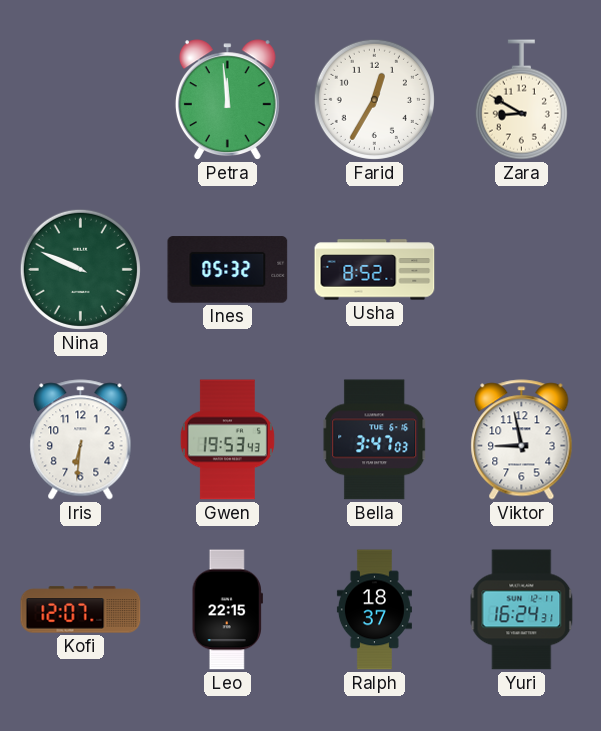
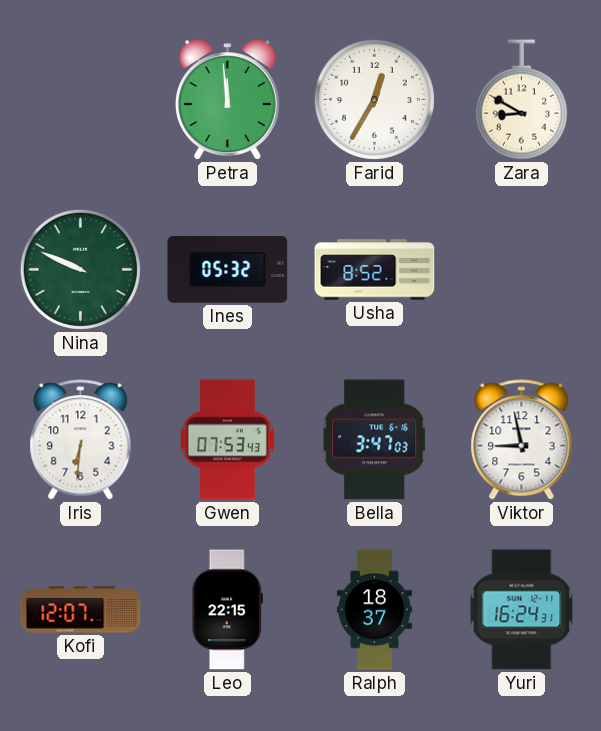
Gwen: 19:53 -> 07:53
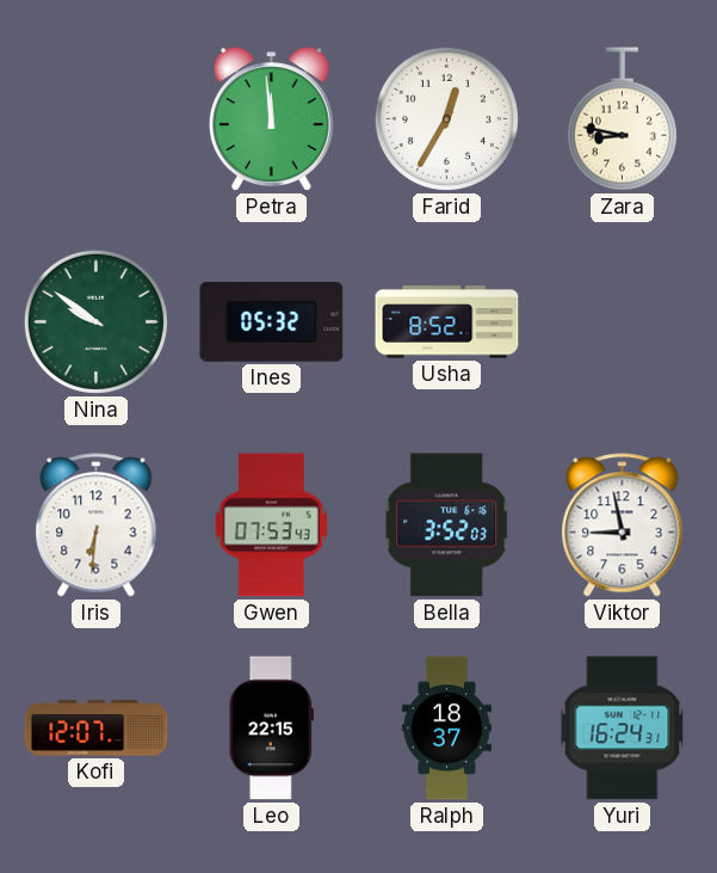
Zara: 8:50 -> 8:47
Nina: 9:49 -> 9:51
Bella: 3:47 -> 3:52
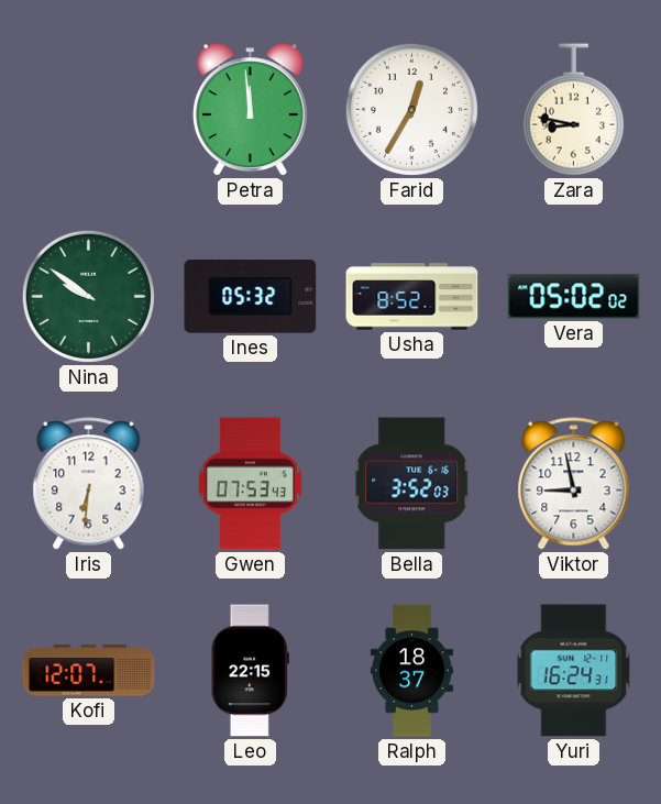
Vera: none -> 05:02
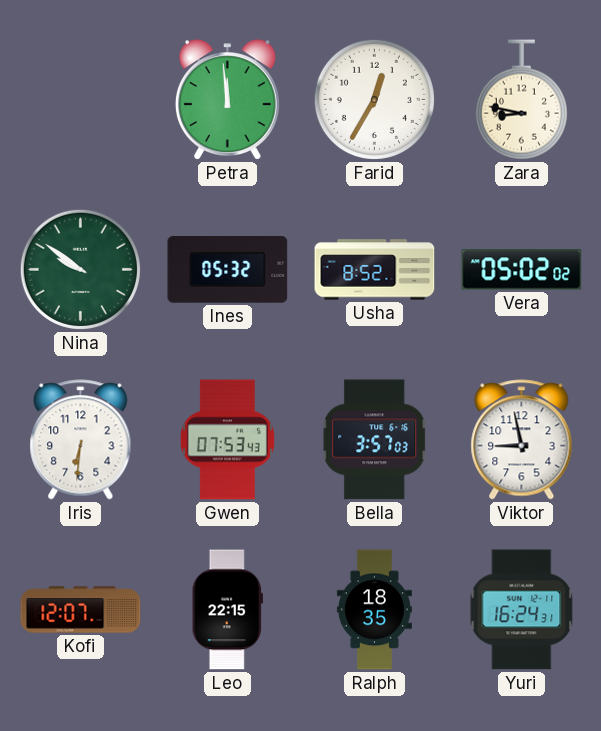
Bella: 3:52 -> 3:57
Ralph: 18:37 -> 18:35
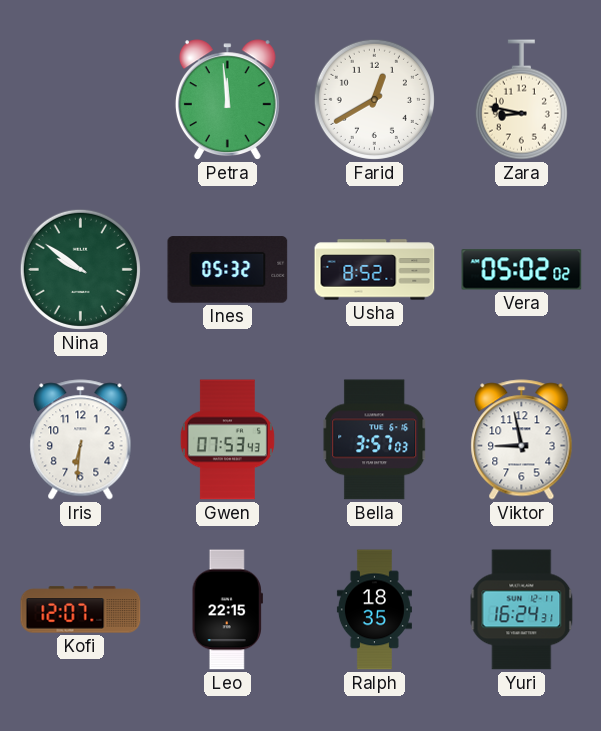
Farid: 12:35 -> 12:40
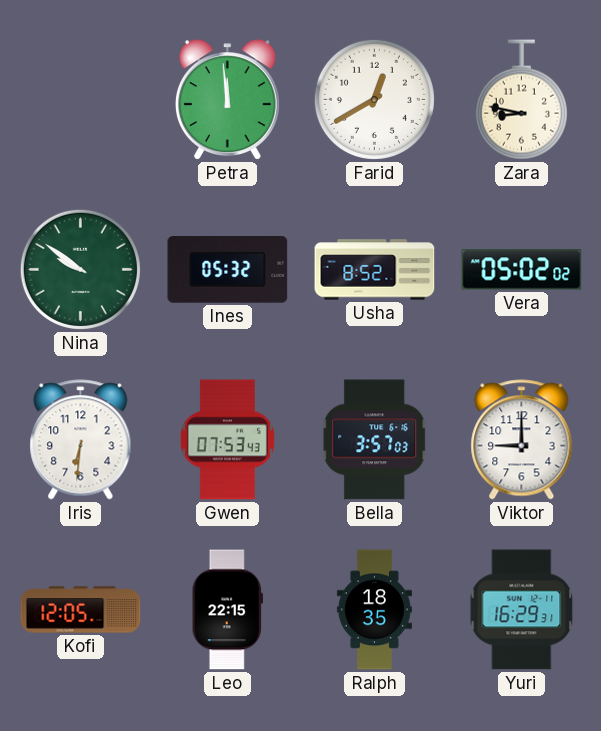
Viktor: 8:58 -> 9:00
Kofi: 12:07 -> 12:05
Yuri: 16:24 -> 16:29
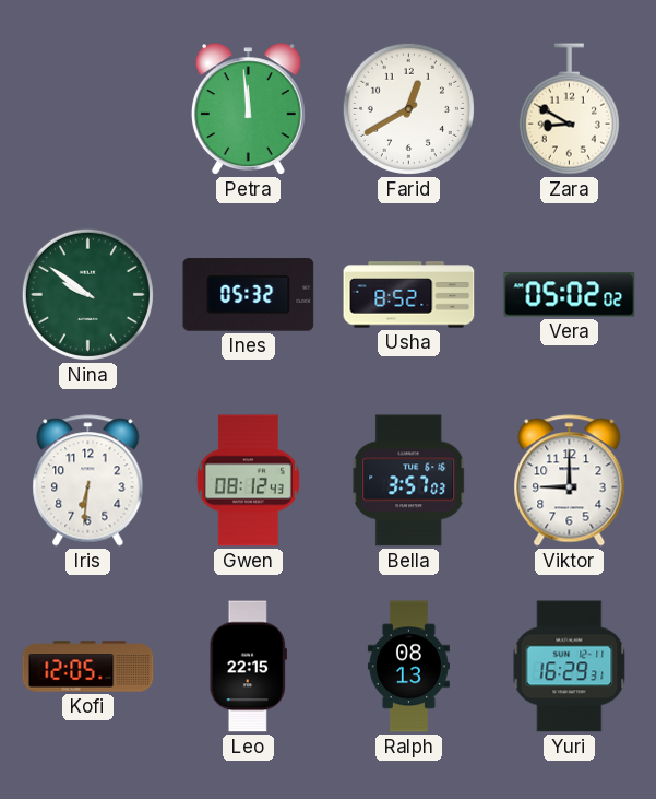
Zara: 8:47 -> 8:50
Gwen: 07:53 -> 08:12
Ralph: 18:35 -> 08:13
